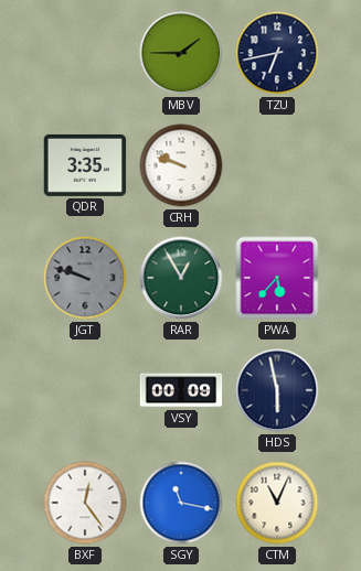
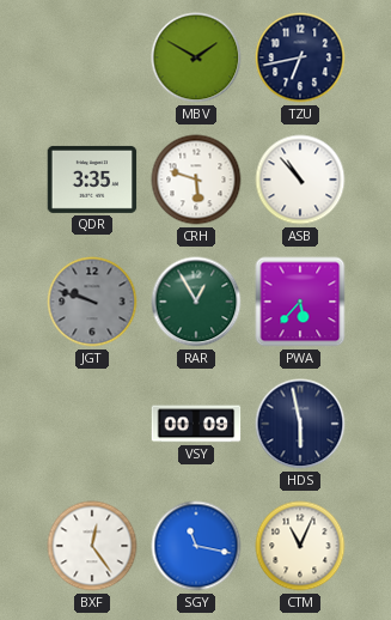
MBV: 1:45 -> 1:50
CRH: 9:48 -> 5:48
ASB: none -> 10:53
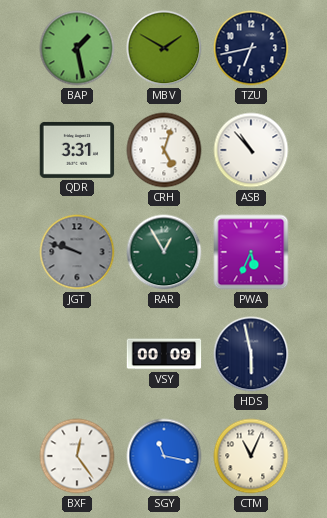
BAP: none -> 1:28
QDR: 3:35 -> 3:31
CRH: 5:48 -> 5:03
PWA: 5:37 -> 5:34
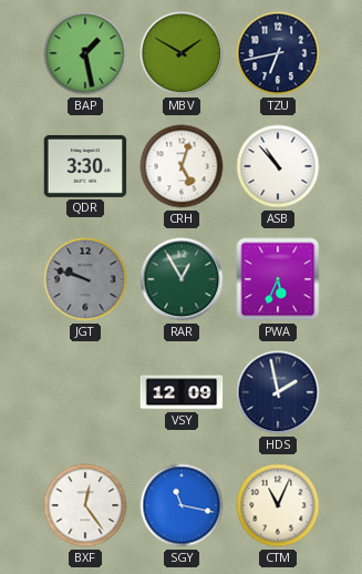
QDR: 3:31 -> 3:30
VSY: 00:09 -> 12:09
HDS: 5:58 -> 1:58
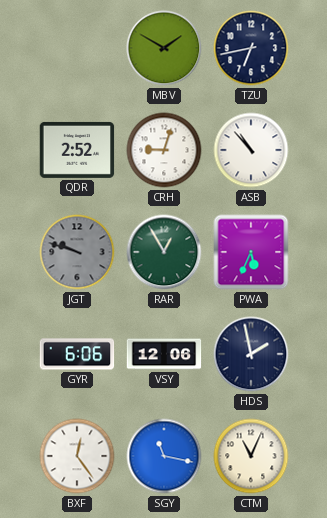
BAP: 1:28 -> none
QDR: 3:30 -> 2:52
CRH: 5:03 -> 9:03
GYR: none -> 6:06
VSY: 12:09 -> 12:06
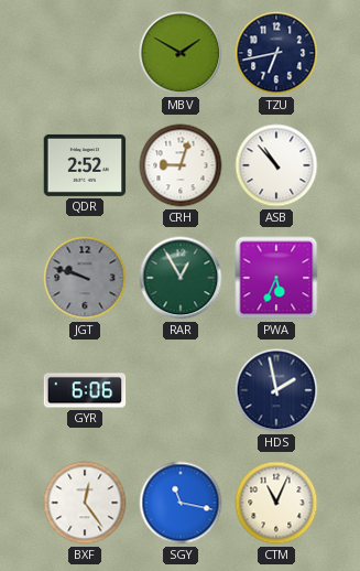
VSY: 12:06 -> none
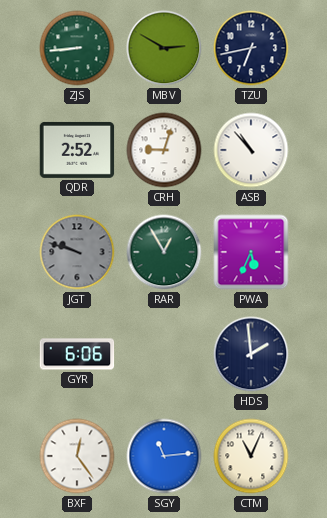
ZJS: none -> 8:44
MBV: 1:50 -> 2:50
HDS: 1:58 -> 1:59
SGY: 11:17 -> 11:14
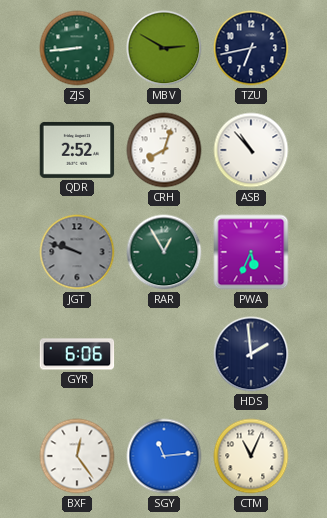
CRH: 9:03 -> 8:03
